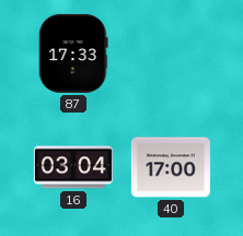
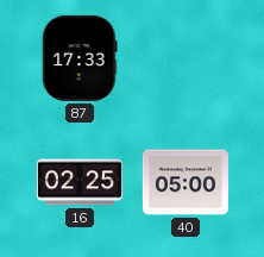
16: 03:04 -> 02:25
40: 17:00 -> 05:00
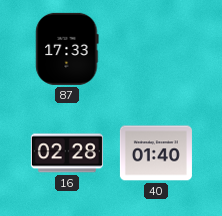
16: 02:25 -> 02:28
40: 05:00 -> 01:40
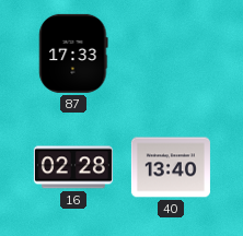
40: 01:40 -> 13:40
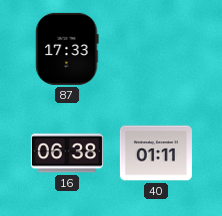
16: 02:28 -> 06:38
40: 13:40 -> 01:11
